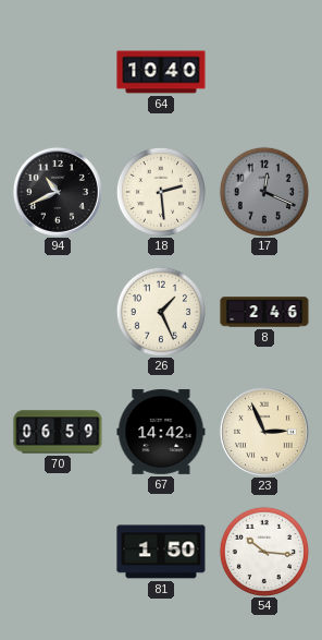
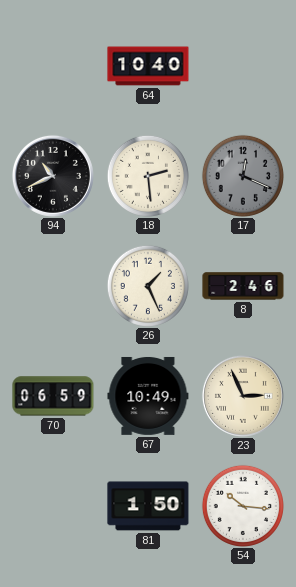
67: 14:42 -> 10:49
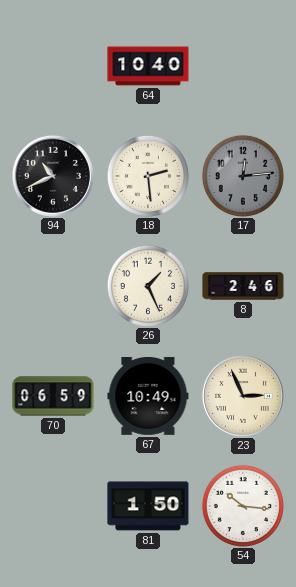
17: 12:19 -> 12:14
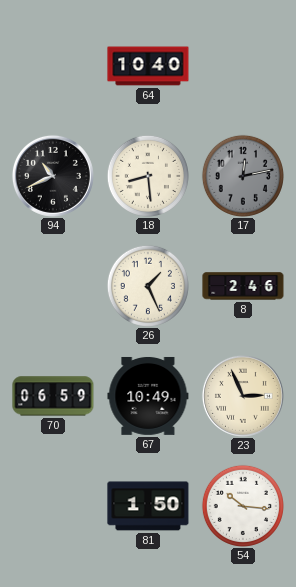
18: 2:29 -> 8:29
17: 12:14 -> 12:13
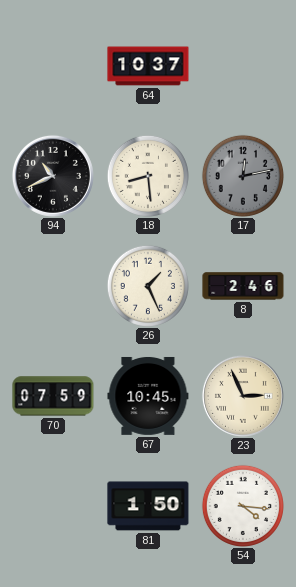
64: 10:40 -> 10:37
70: 06:59 -> 07:59
67: 10:49 -> 10:45
54: 10:16 -> 4:16
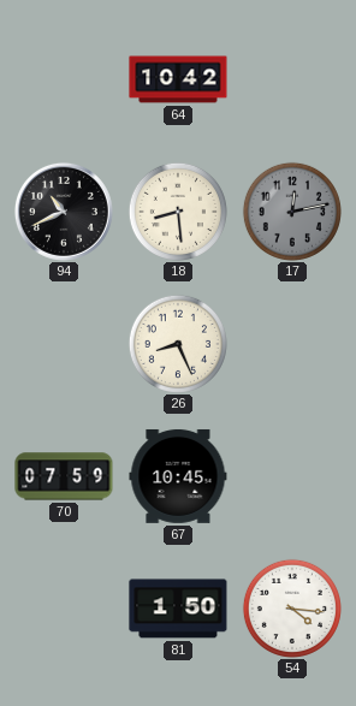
64: 10:37 -> 10:42
26: 1:26 -> 8:26
8: 2:46 -> none
23: 2:56 -> none
